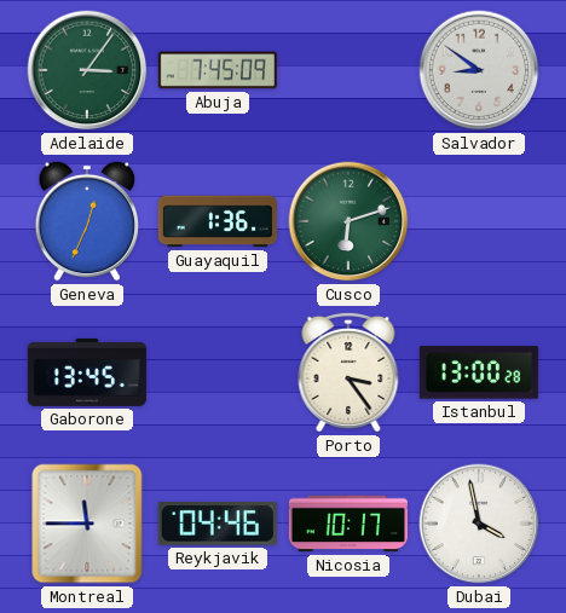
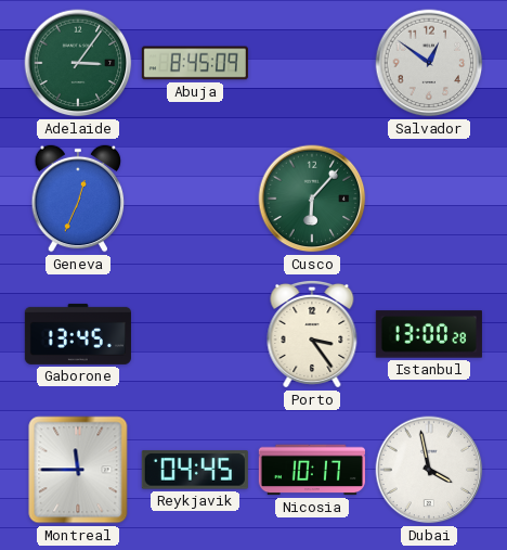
Abuja: 7:45 -> 8:45
Salvador: 8:51 -> 12:51
Guayaquil: 1:36 -> none
Cusco: 6:12 -> 6:07
Reykjavik: 04:46 -> 04:45
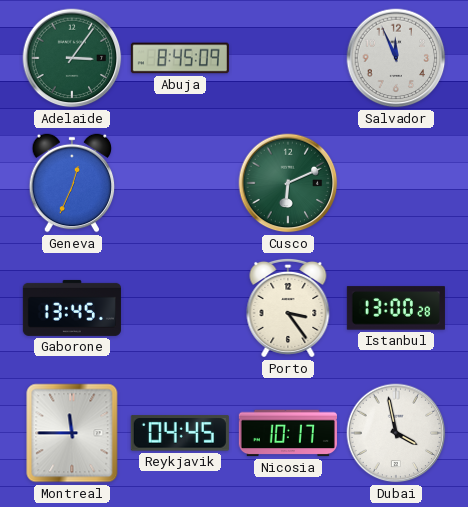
Salvador: 12:51 -> 11:56
Cusco: 6:07 -> 6:11
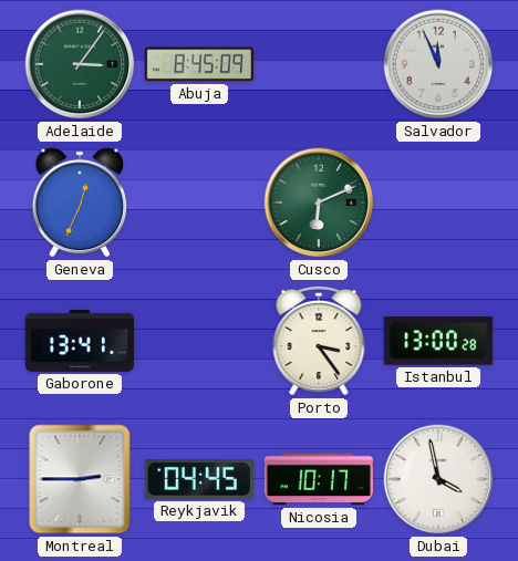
Gaborone: 13:45 -> 13:41
Montreal: 11:45 -> 2:45
